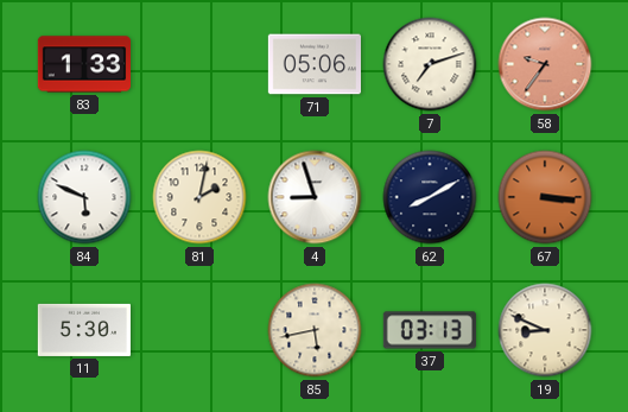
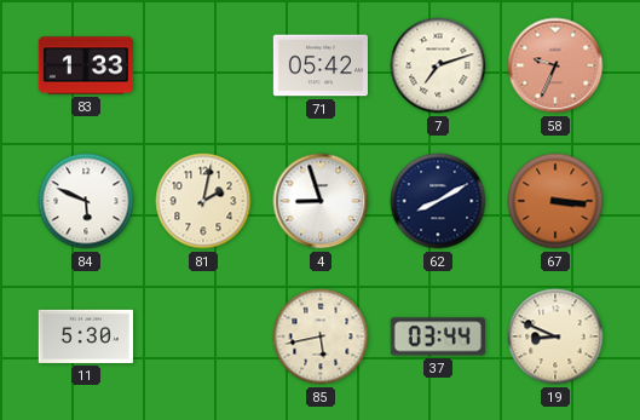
71: 05:06 -> 05:42
58: 9:36 -> 9:34
37: 03:13 -> 03:44
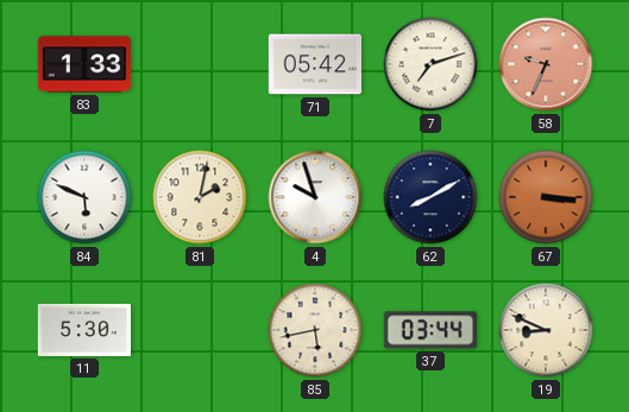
4: 8:57 -> 9:57
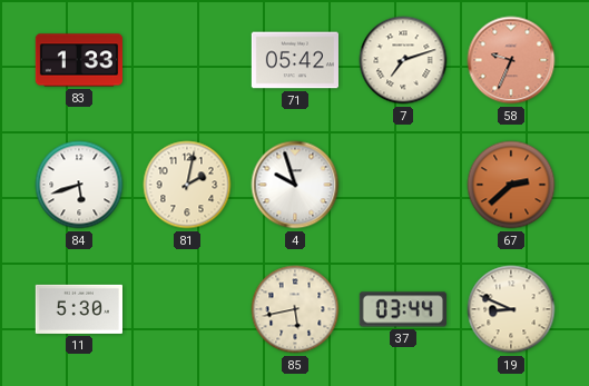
84: 5:49 -> 5:42
62: 8:10 -> none
67: 3:16 -> 2:38
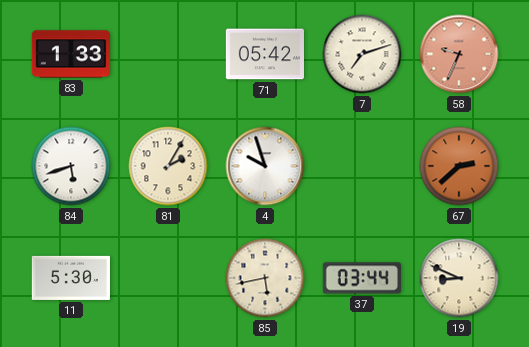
81: 2:02 -> 2:05
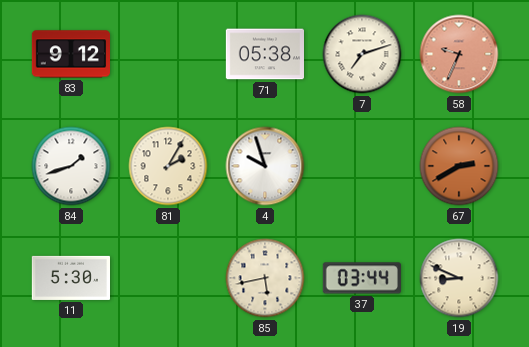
83: 1:33 -> 9:12
71: 05:42 -> 05:38
84: 5:42 -> 1:42
67: 2:38 -> 2:40
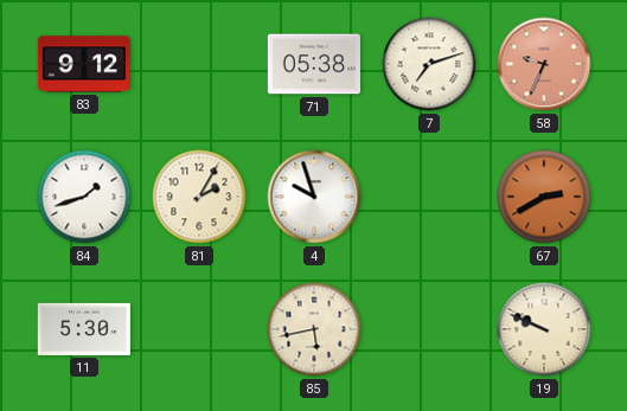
37: 03:44 -> none
19: 8:49 -> 9:49
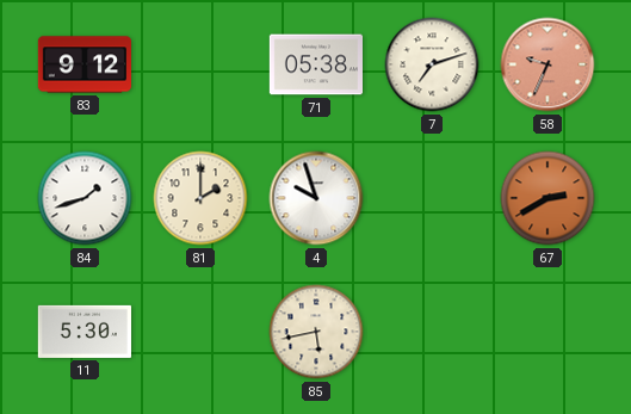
81: 2:05 -> 2:00
19: 9:49 -> none
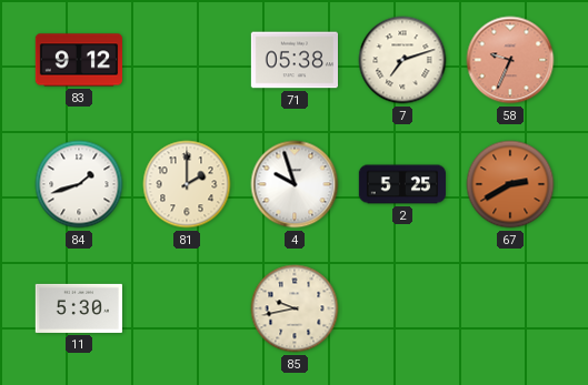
2: none -> 5:25
85: 5:43 -> 9:43
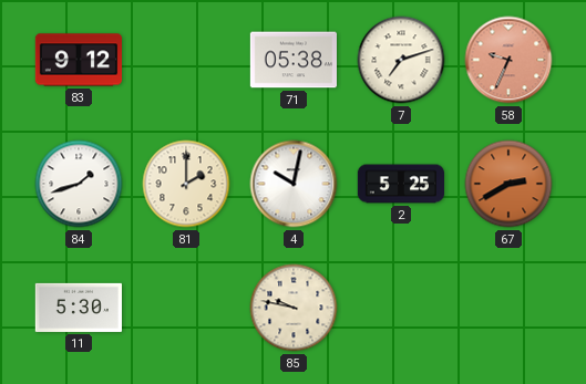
4: 9:57 -> 10:02
85: 9:43 -> 9:47
